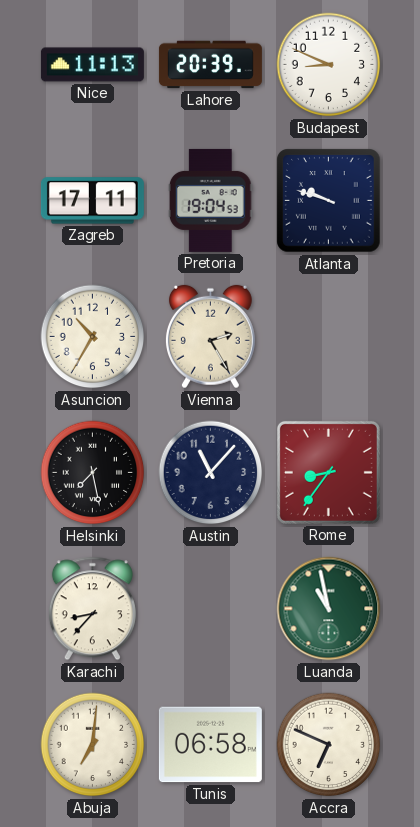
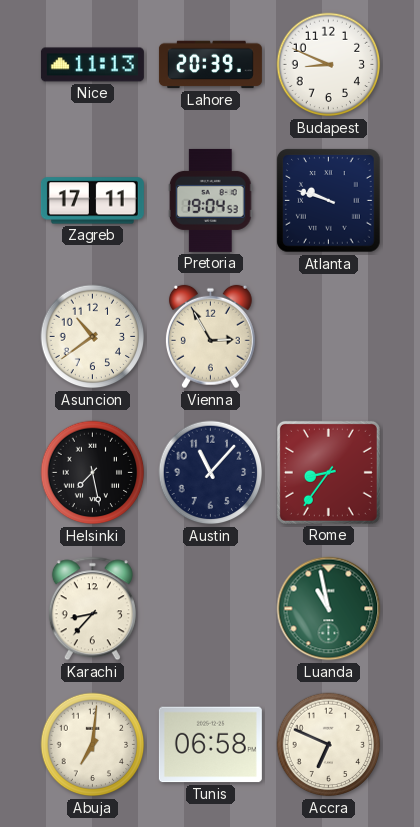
Asuncion: 10:35 -> 10:39
Vienna: 2:25 -> 2:55
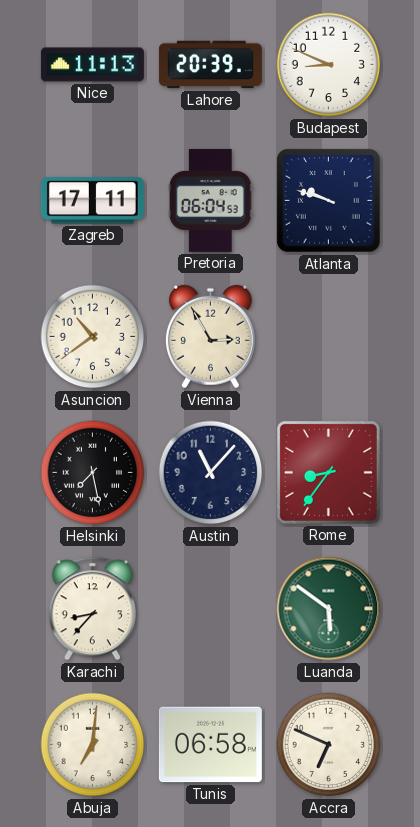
Pretoria: 19:04 -> 06:04
Luanda: 10:58 -> 5:51
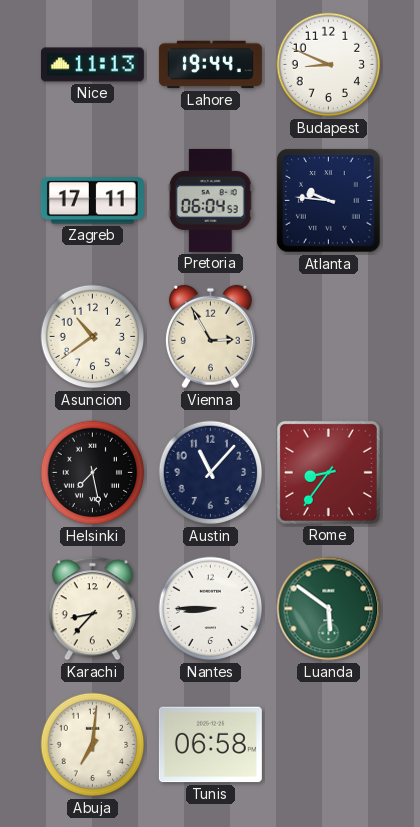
Lahore: 20:39 -> 19:44
Atlanta: 9:48 -> 9:46
Nantes: none -> 8:45
Accra: 6:49 -> none
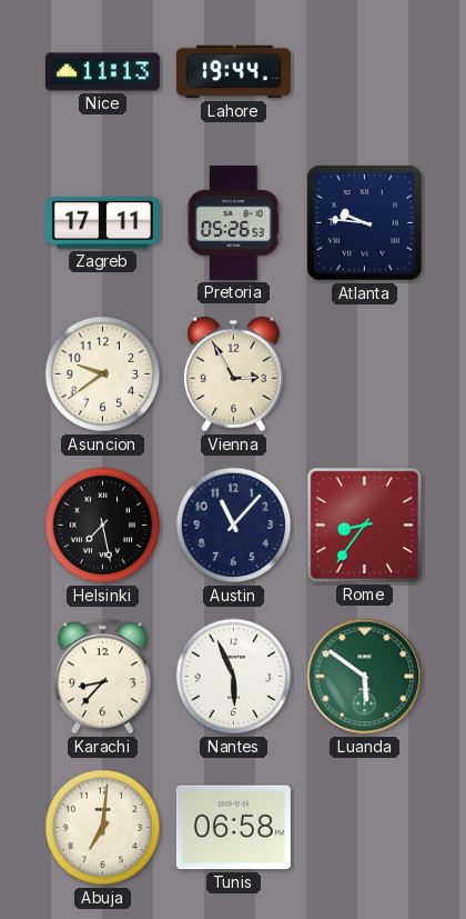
Budapest: 8:49 -> none
Pretoria: 06:04 -> 05:26
Asuncion: 10:39 -> 9:39
Nantes: 8:45 -> 5:56
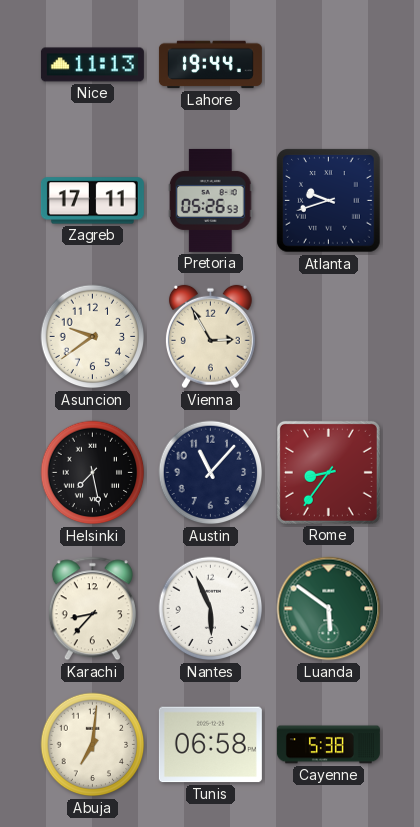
Atlanta: 9:46 -> 9:42
Cayenne: none -> 5:38
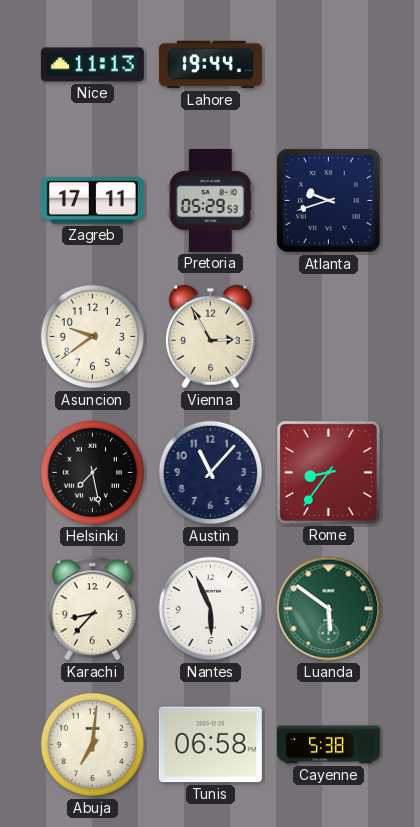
Pretoria: 05:26 -> 05:29
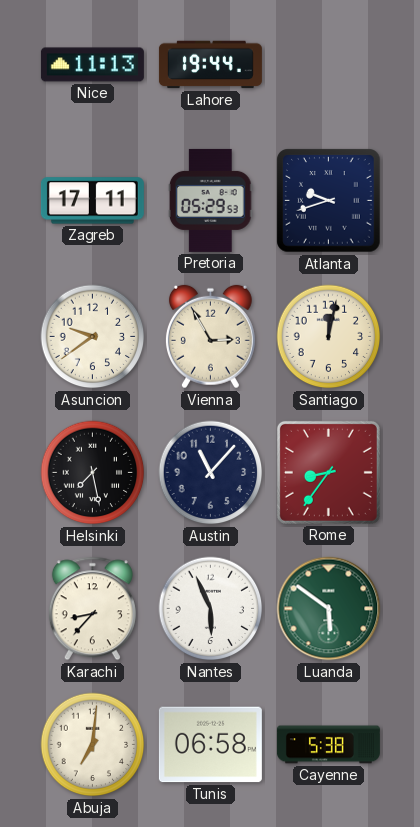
Santiago: none -> 12:02
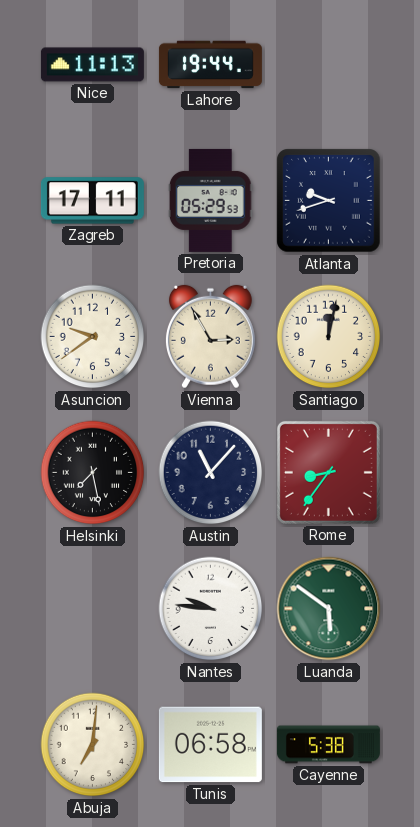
Karachi: 8:37 -> none
Nantes: 5:56 -> 9:46
